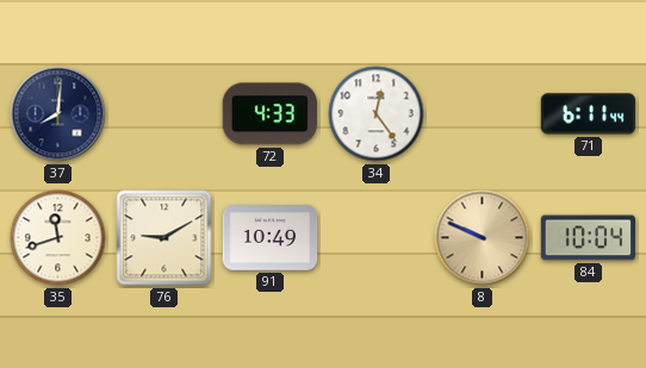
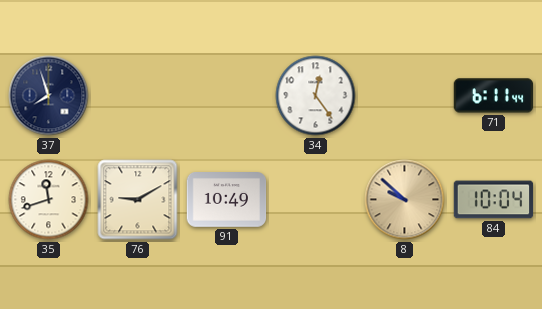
37: 8:01 -> 7:57
72: 4:33 -> none
8: 9:49 -> 9:52
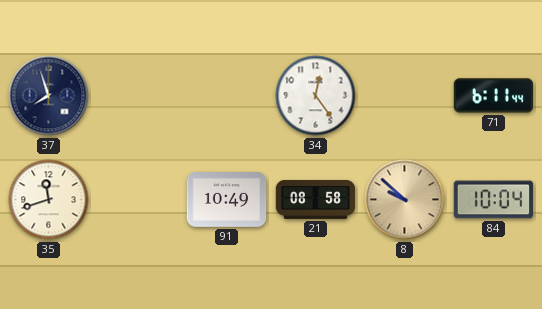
76: 9:10 -> none
21: none -> 08:58
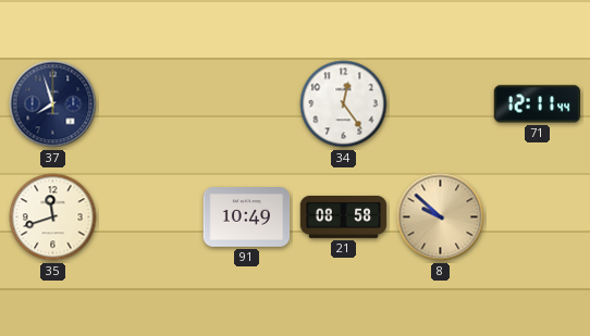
71: 6:11 -> 12:11
84: 10:04 -> none
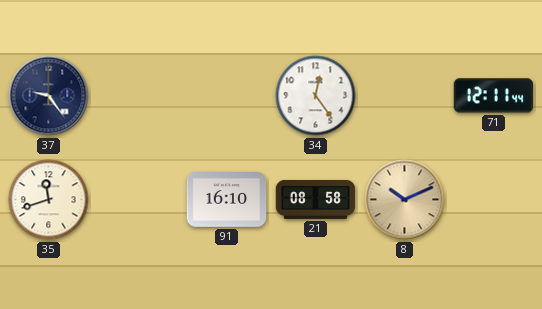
37: 7:57 -> 9:24
91: 10:49 -> 16:10
8: 9:52 -> 10:11
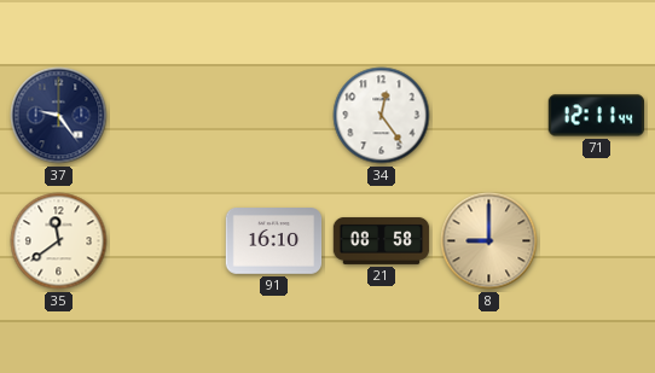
35: 11:42 -> 11:39
8: 10:11 -> 9:00
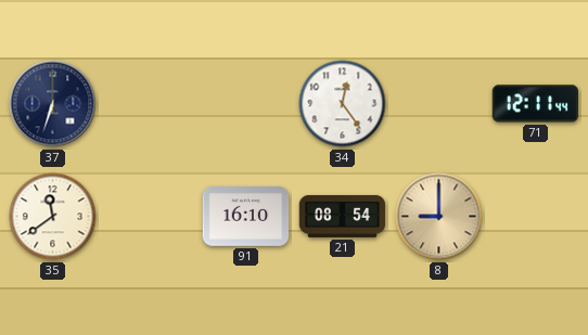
37: 9:24 -> 6:33
21: 08:58 -> 08:54
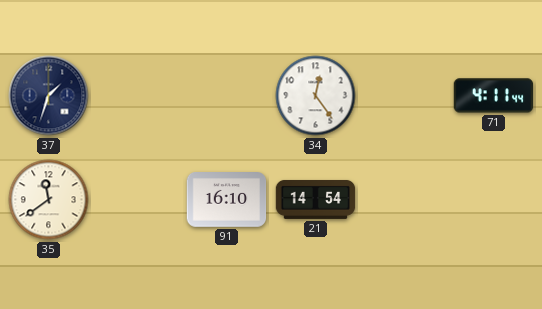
37: 6:33 -> 1:33
71: 12:11 -> 4:11
21: 08:54 -> 14:54
8: 9:00 -> none
